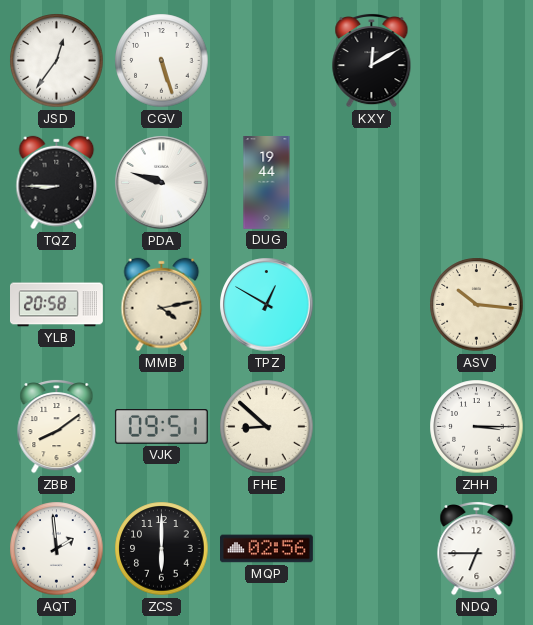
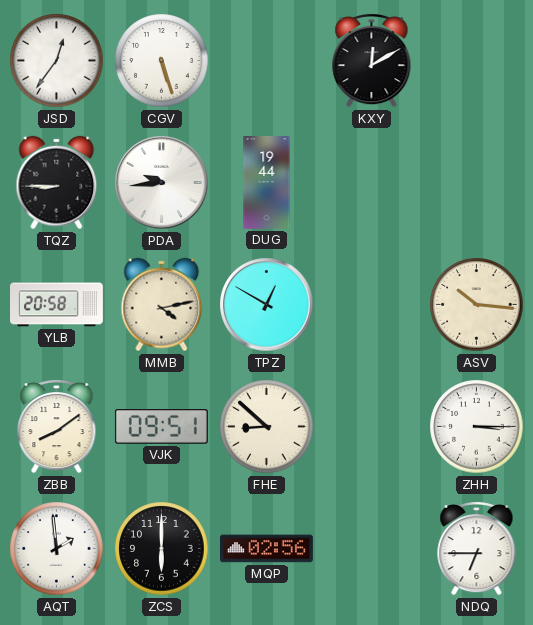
PDA: 9:48 -> 9:44
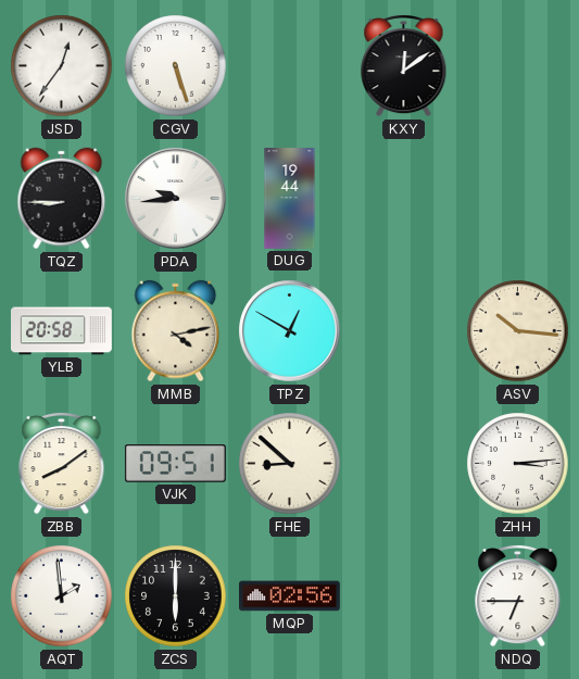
KXY: 12:10 -> 12:09
ZHH: 3:15 -> 3:14
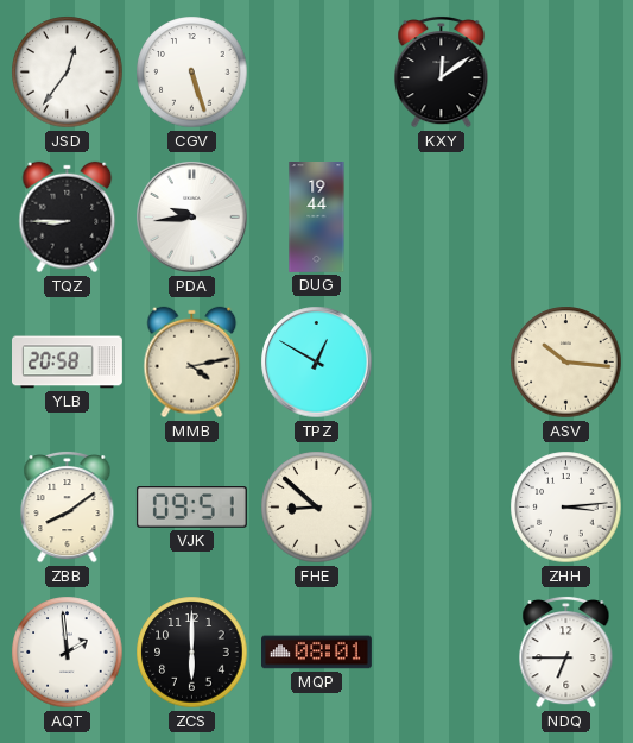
MQP: 02:56 -> 08:01
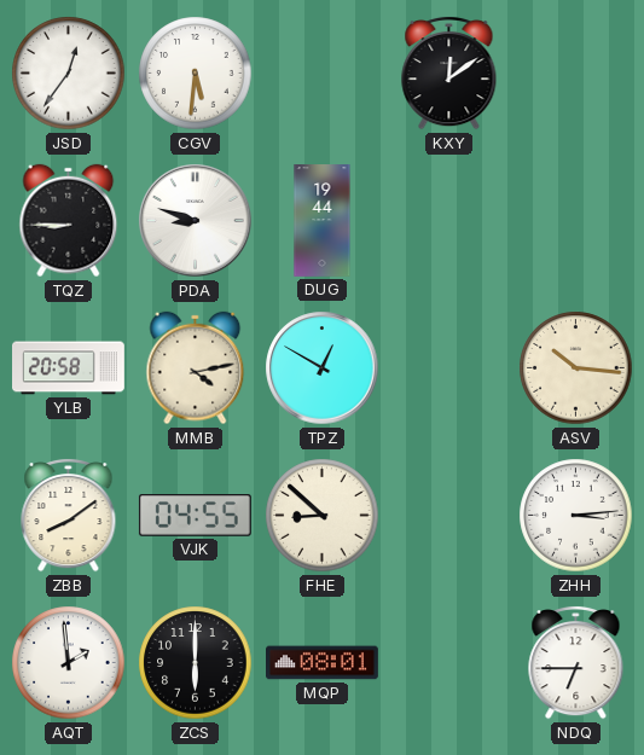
CGV: 5:27 -> 5:31
PDA: 9:44 -> 8:48
VJK: 09:51 -> 04:55
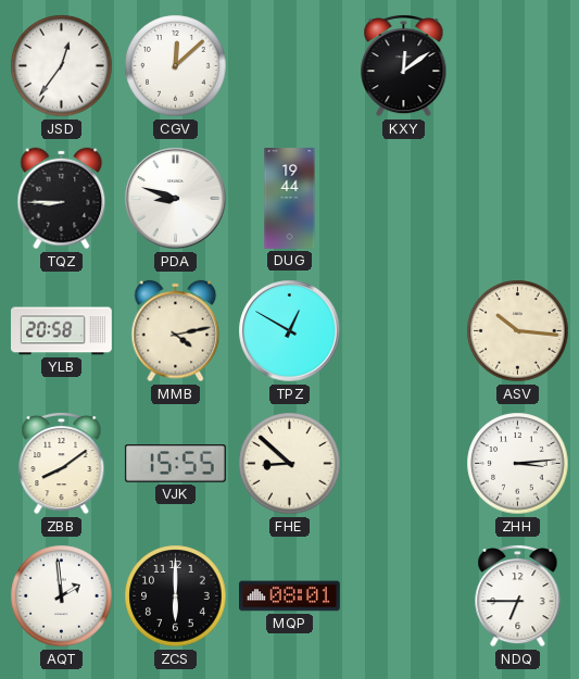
CGV: 5:31 -> 12:08
VJK: 04:55 -> 15:55
